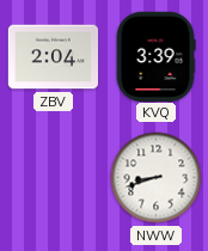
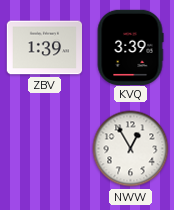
ZBV: 2:04 -> 1:39
NWW: 8:42 -> 12:55
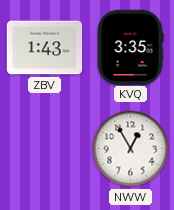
ZBV: 1:39 -> 1:43
KVQ: 3:39 -> 3:35
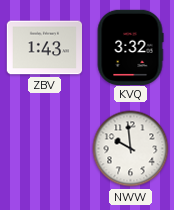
KVQ: 3:35 -> 3:32
NWW: 12:55 -> 9:59
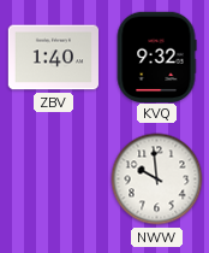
ZBV: 1:43 -> 1:40
KVQ: 3:32 -> 9:32
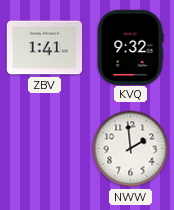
ZBV: 1:40 -> 1:41
NWW: 9:59 -> 1:59
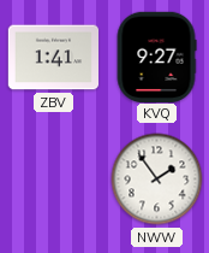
KVQ: 9:32 -> 9:27
NWW: 1:59 -> 1:54
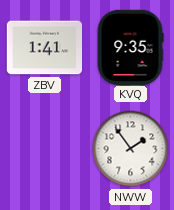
KVQ: 9:27 -> 9:35
